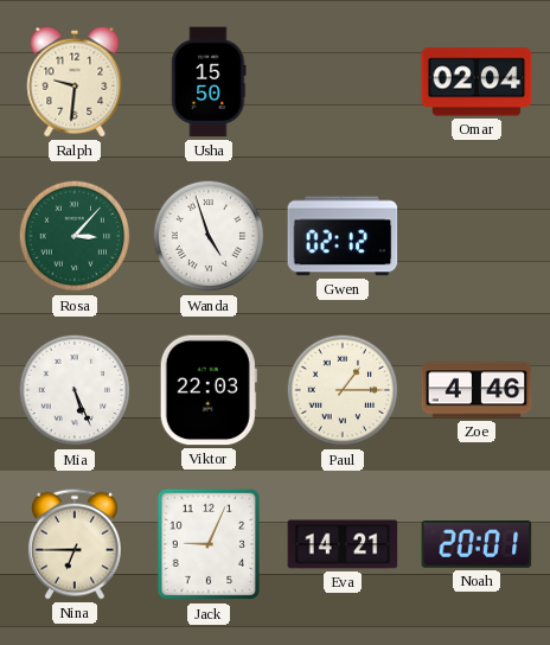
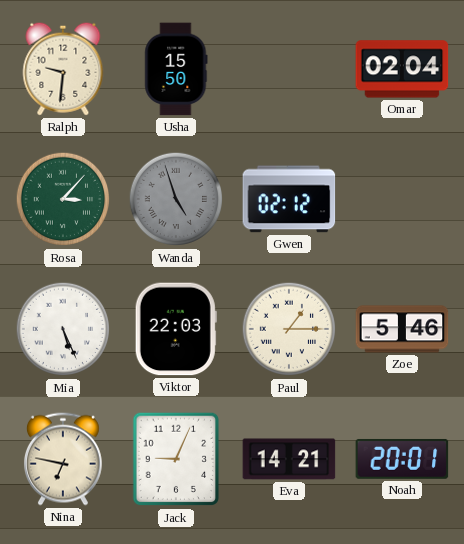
Wanda dial: white -> grey
Zoe: 4:46 -> 5:46
Nina: 6:45 -> 6:47
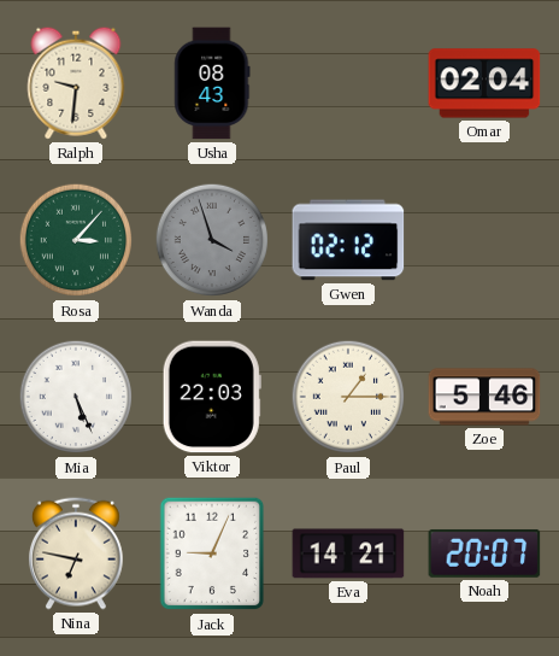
Usha: 15:50 -> 08:43
Wanda: 4:57 -> 3:57
Noah: 20:01 -> 20:07
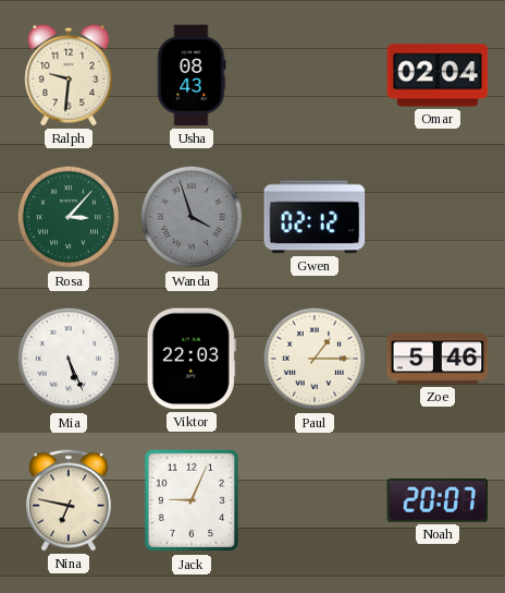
Eva: 14:21 -> none
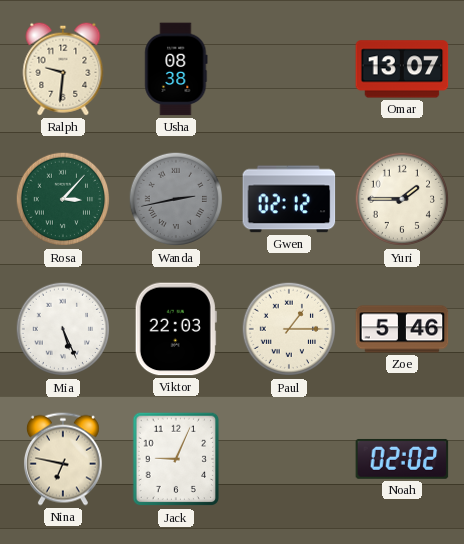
Usha: 08:43 -> 08:38
Omar: 02:04 -> 13:07
Wanda: 3:57 -> 2:43
Yuri: none -> 1:45
Noah: 20:07 -> 02:02
